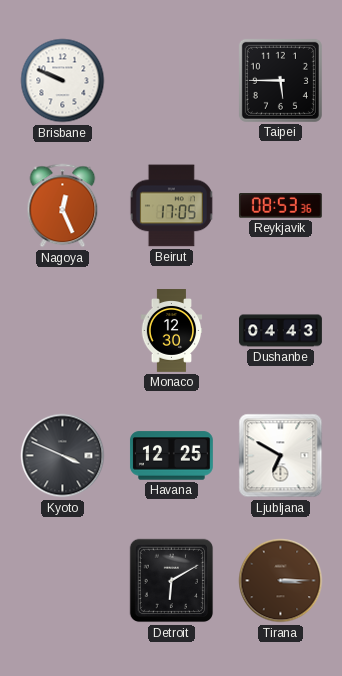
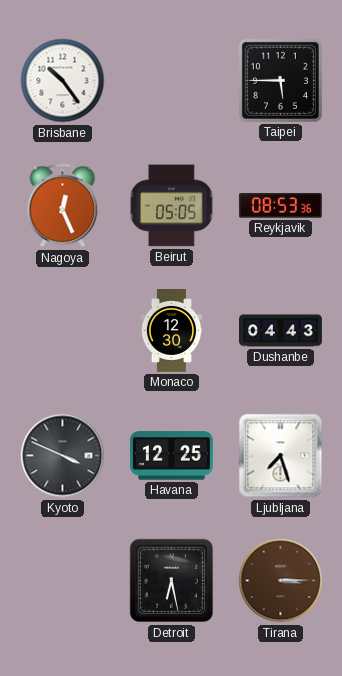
Brisbane: 9:49 -> 10:24
Beirut: 17:05 -> 05:05
Ljubljana: 6:50 -> 7:27
Detroit: 6:10 -> 6:28
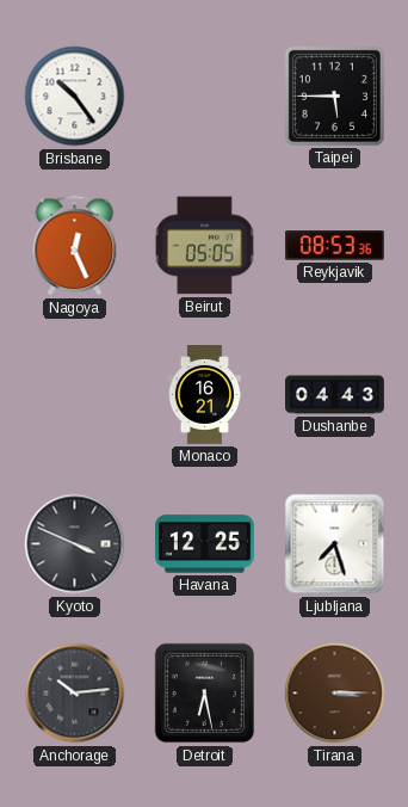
Monaco: 12:30 -> 16:21
Anchorage: none -> 10:14
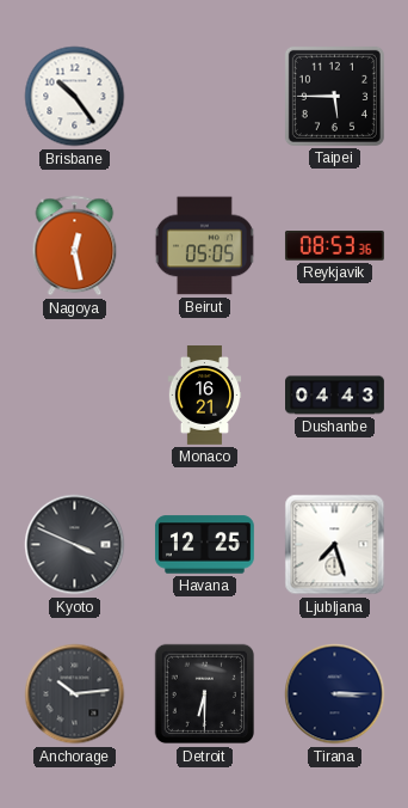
Nagoya: 12:26 -> 12:28
Detroit: 6:28 -> 6:30
Tirana dial: brown -> navy
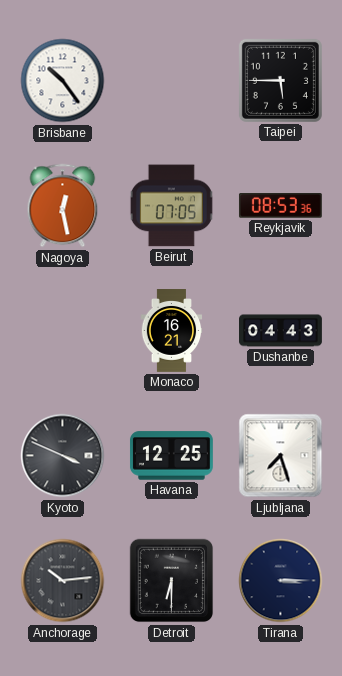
Beirut: 05:05 -> 07:05
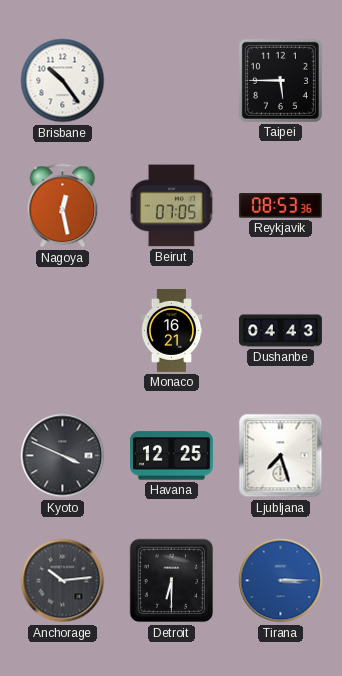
Tirana dial: navy -> blue
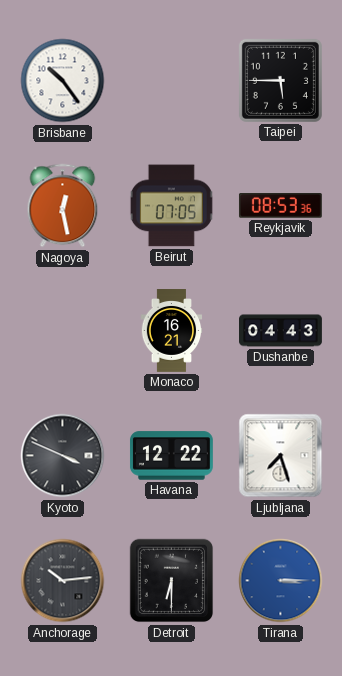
Havana: 12:25 -> 12:22
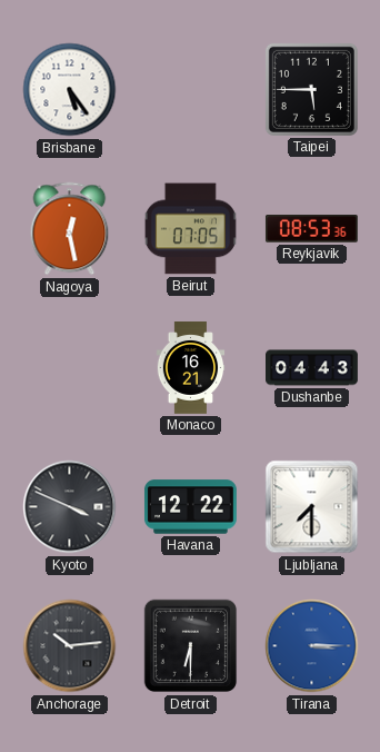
Brisbane: 10:24 -> 5:24
Ljubljana: 7:27 -> 7:30
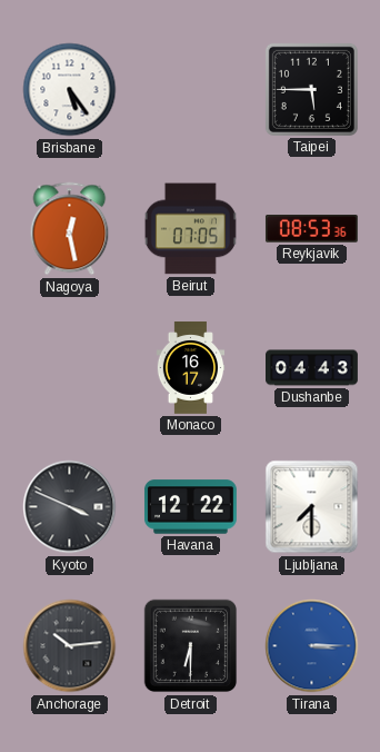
Monaco: 16:21 -> 16:17
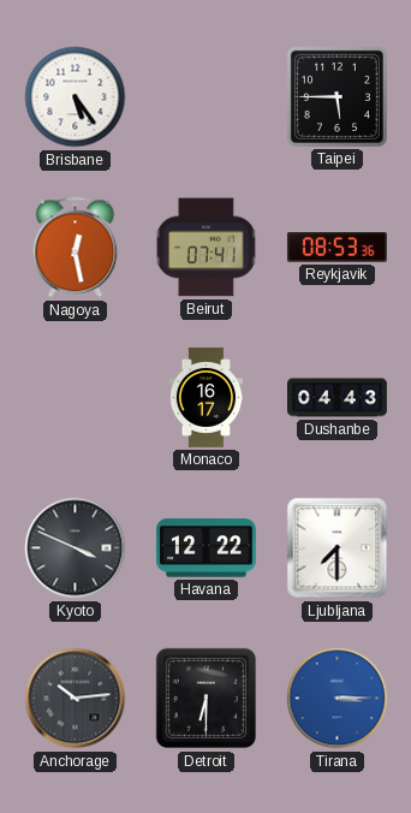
Beirut: 07:05 -> 07:41
